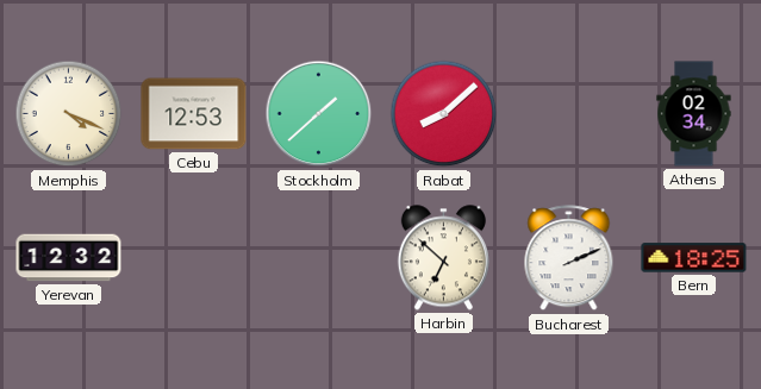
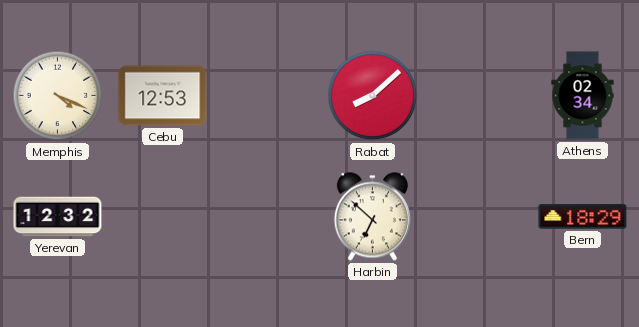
Stockholm: 1:38 -> none
Bucharest: 2:11 -> none
Bern: 18:25 -> 18:29
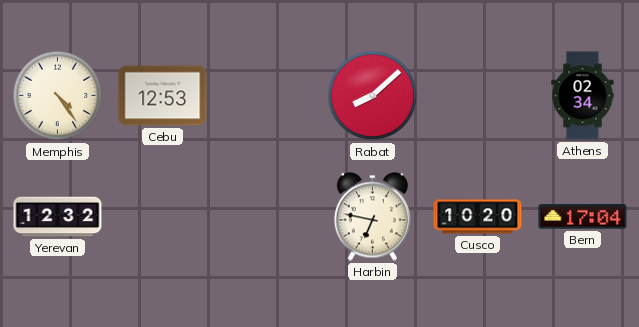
Memphis: 4:19 -> 4:24
Harbin: 6:52 -> 6:47
Cusco: none -> 10:20
Bern: 18:29 -> 17:04
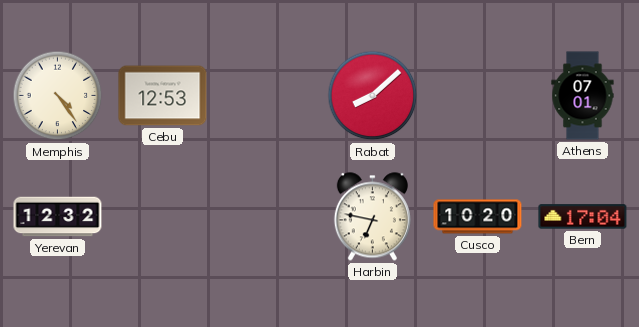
Athens: 02:34 -> 07:01
